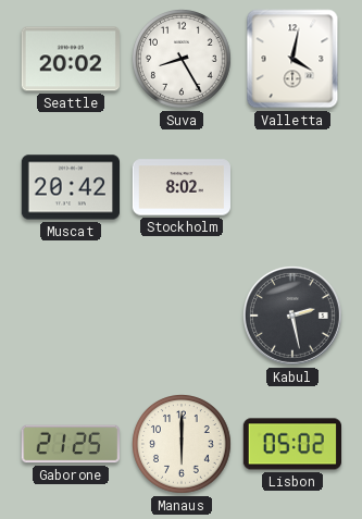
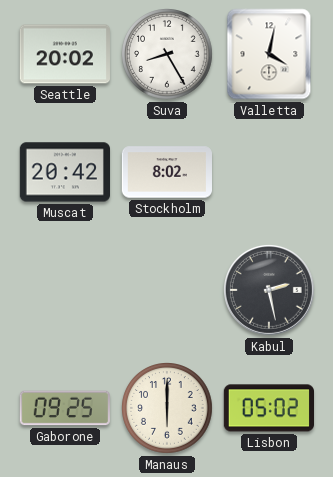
Gaborone: 21:25 -> 09:25
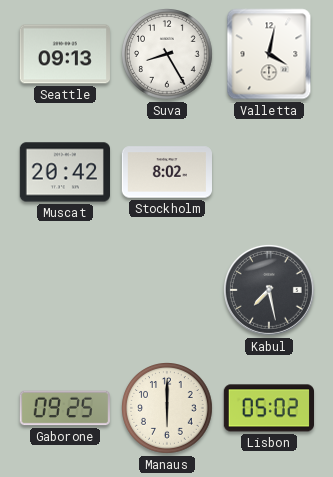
Seattle: 20:02 -> 09:13
Kabul: 2:28 -> 7:28
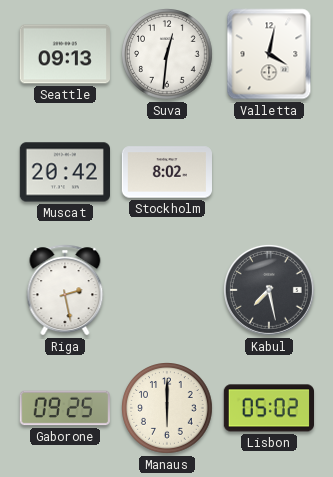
Suva: 8:25 -> 12:31
Riga: none -> 2:28
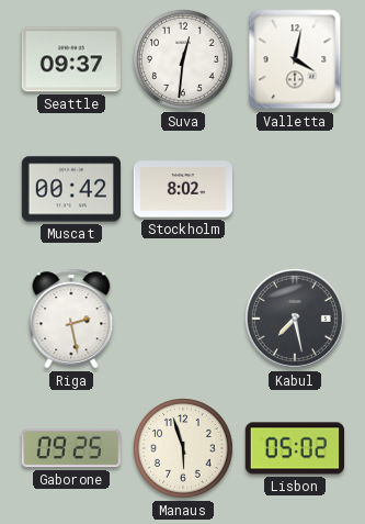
Seattle: 09:13 -> 09:37
Muscat: 20:42 -> 00:42
Manaus: 6:00 -> 5:57
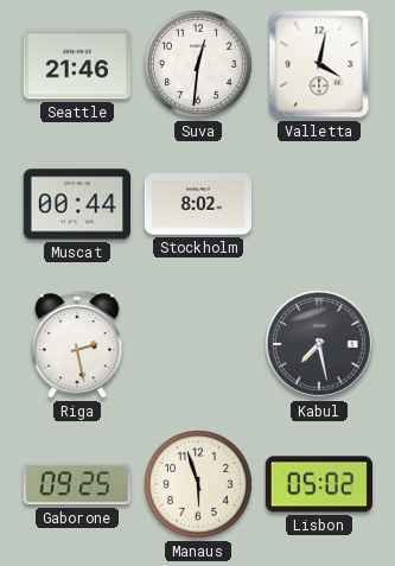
Seattle: 09:37 -> 21:46
Muscat: 00:42 -> 00:44
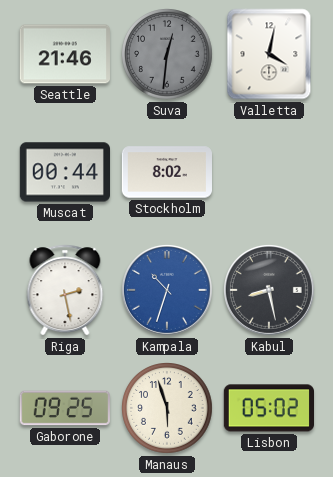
Suva dial: white -> grey
Kampala: none -> 10:33
Kabul: 7:28 -> 8:28
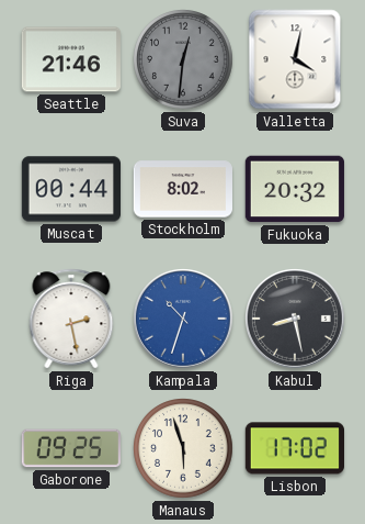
Fukuoka: none -> 20:32
Lisbon: 05:02 -> 17:02
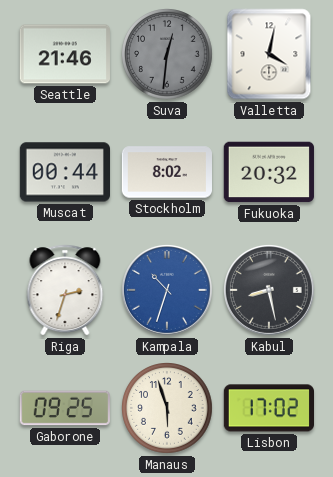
Riga: 2:28 -> 2:33
